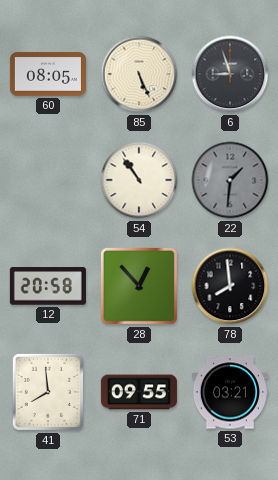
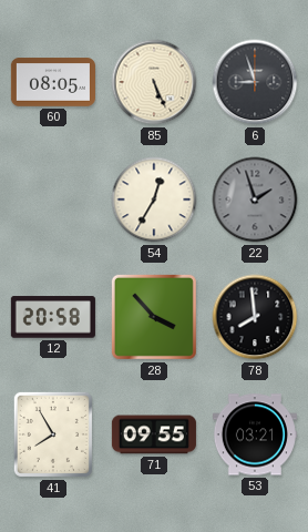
54: 10:54 -> 12:35
22: 1:31 -> 1:57
28: 12:53 -> 3:53
41: 7:59 -> 7:55
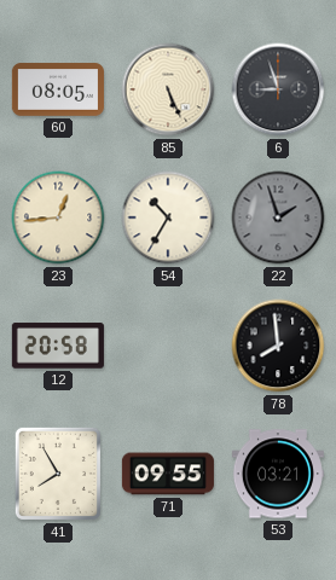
23: none -> 12:44
54: 12:35 -> 10:35
28: 3:53 -> none
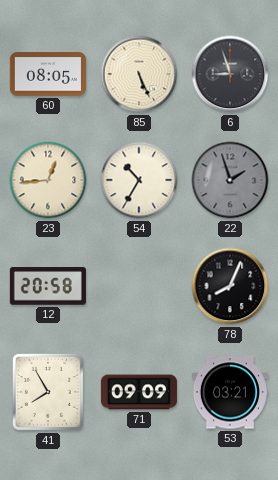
78: 7:59 -> 8:04
71: 09:55 -> 09:09
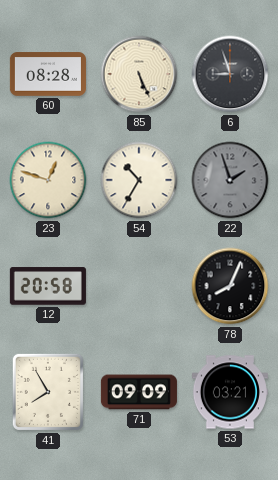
60: 08:05 -> 08:28
23: 12:44 -> 12:48
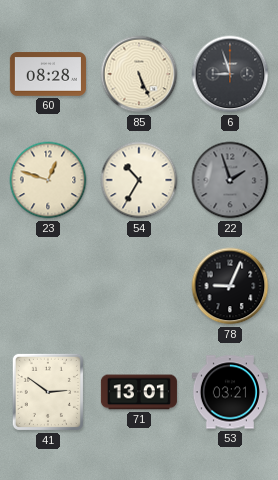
12: 20:58 -> none
78: 8:04 -> 9:04
41: 7:55 -> 2:51
71: 09:09 -> 13:01
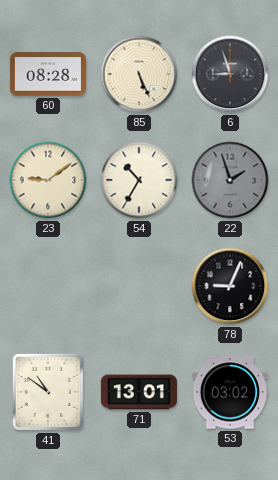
23: 12:48 -> 9:09
41: 2:51 -> 10:51
53: 03:21 -> 03:02
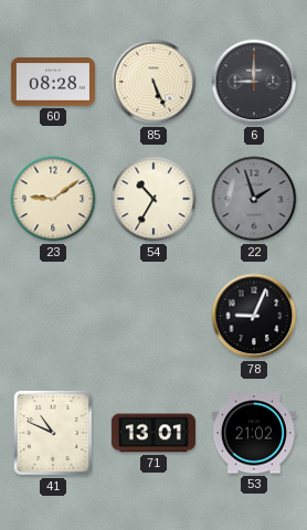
6: 8:57 -> 9:00
41: 10:51 -> 10:49
53: 03:02 -> 21:02
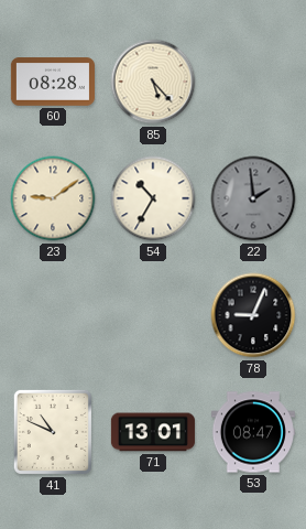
85: 5:26 -> 5:23
6: 9:00 -> none
22: 1:57 -> 1:59
53: 21:02 -> 08:47
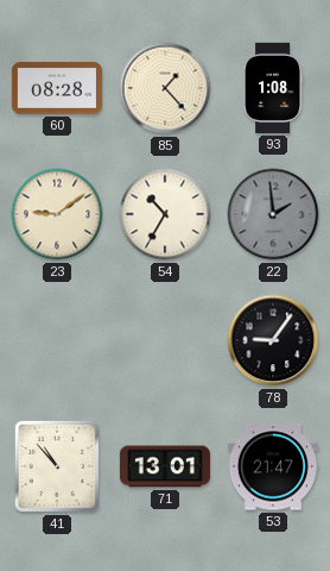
85: 5:23 -> 1:23
93: none -> 1:08
78: 9:04 -> 9:06
41: 10:49 -> 10:53
53: 08:47 -> 21:47
